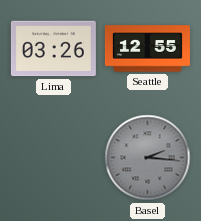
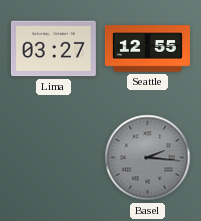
Lima: 03:26 -> 03:27
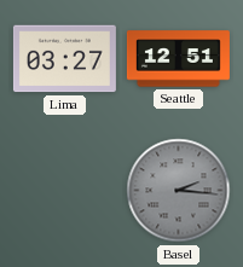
Seattle: 12:55 -> 12:51
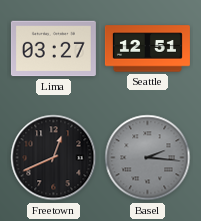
Freetown: none -> 12:41
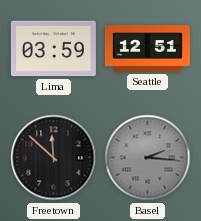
Lima: 03:27 -> 03:59
Freetown: 12:41 -> 11:52
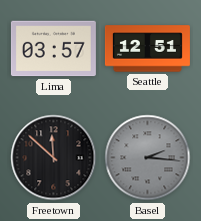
Lima: 03:59 -> 03:57
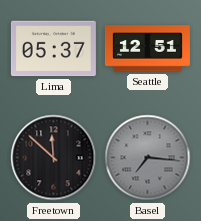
Lima: 03:57 -> 05:37
Basel: 2:16 -> 7:16
